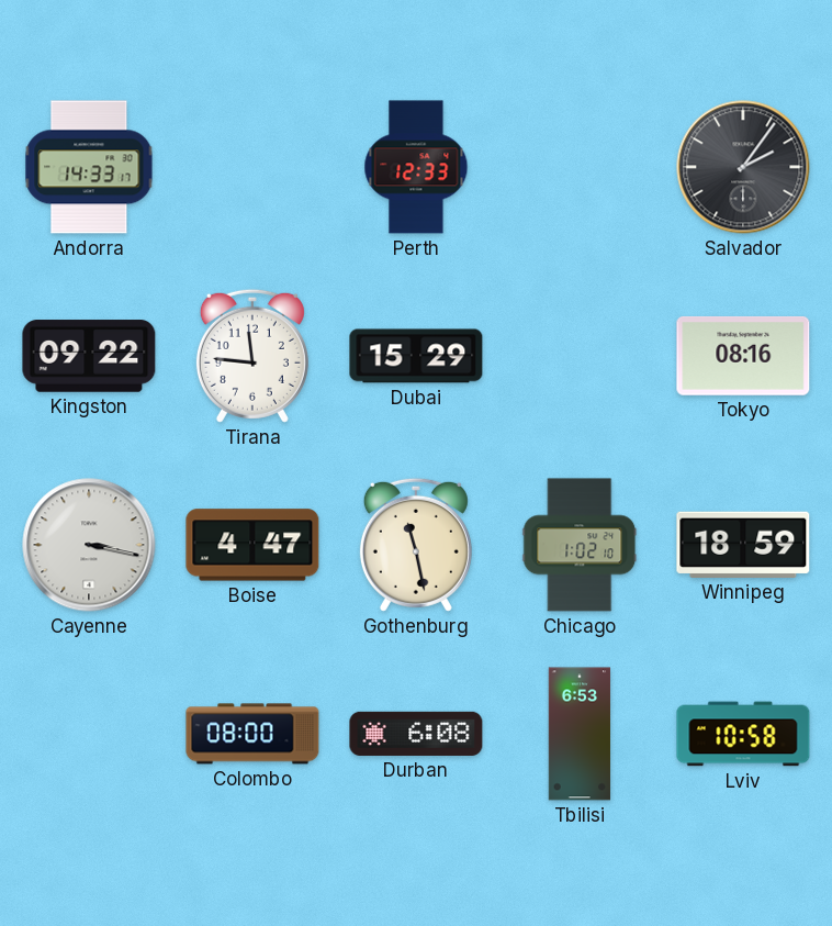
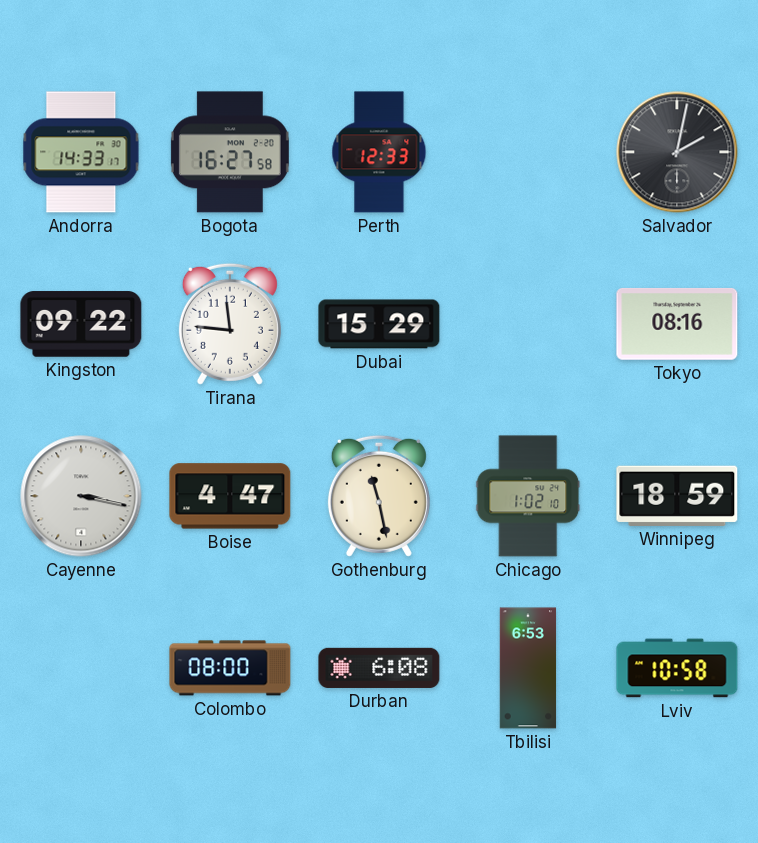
Bogota: none -> 16:27
Salvador: 2:06 -> 2:02
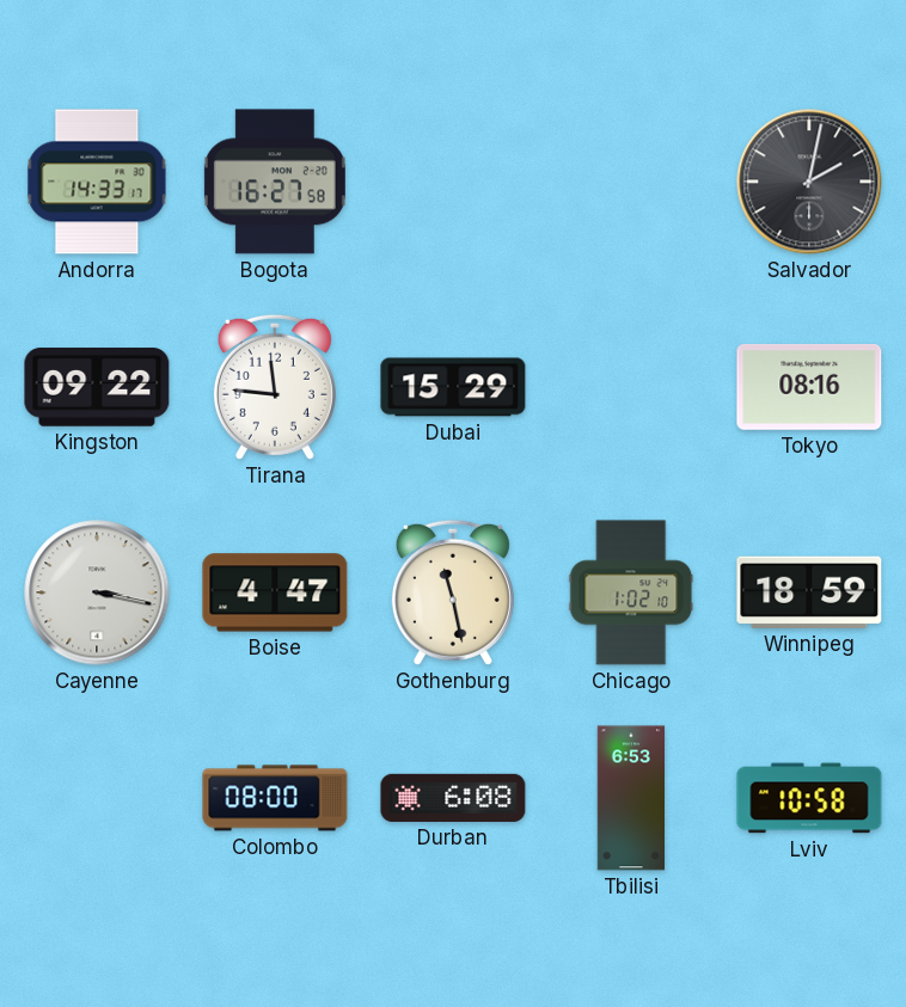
Perth: 12:33 -> none
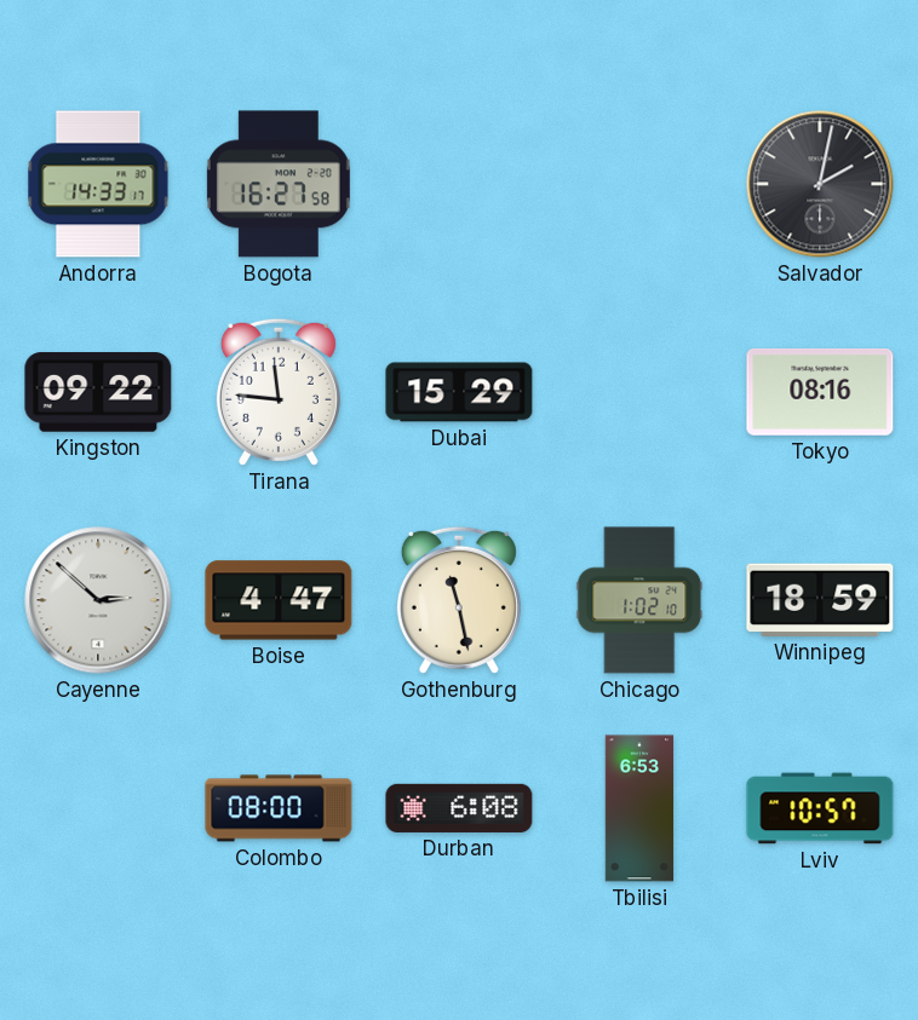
Cayenne: 3:17 -> 2:52
Lviv: 10:58 -> 10:57
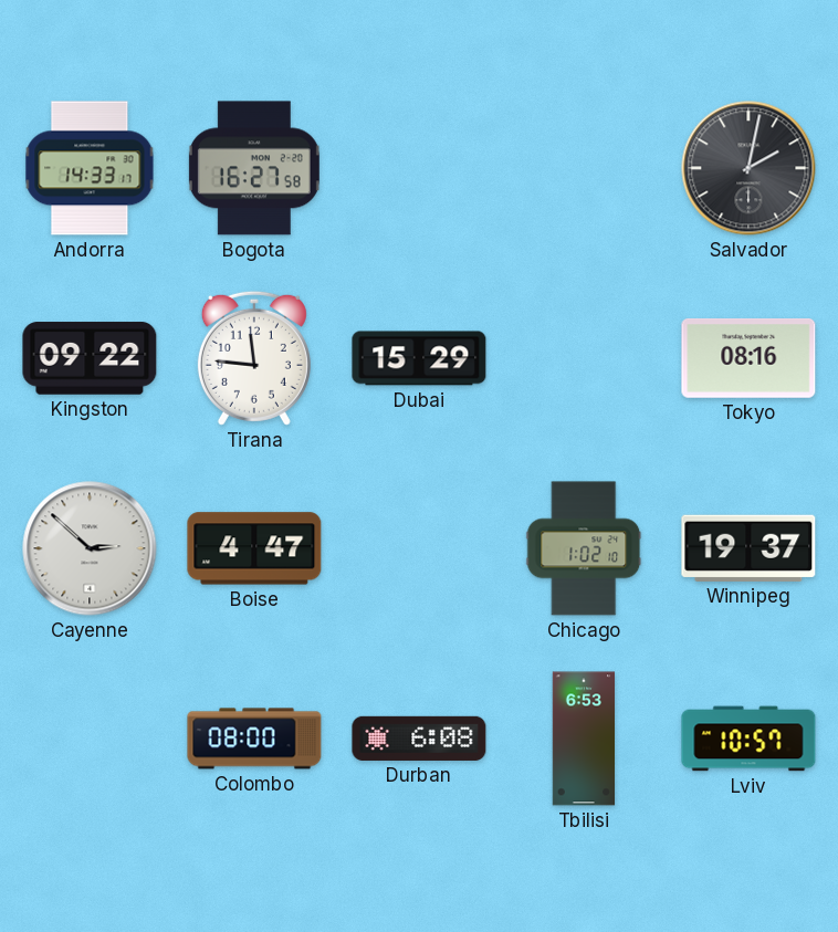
Gothenburg: 11:28 -> none
Winnipeg: 18:59 -> 19:37
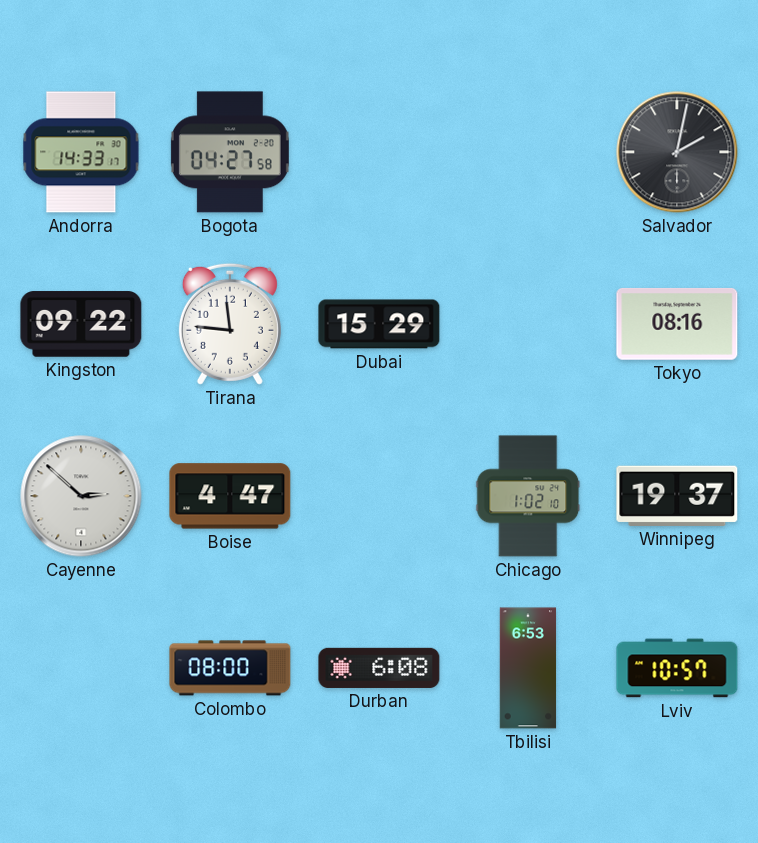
Bogota: 16:27 -> 04:27
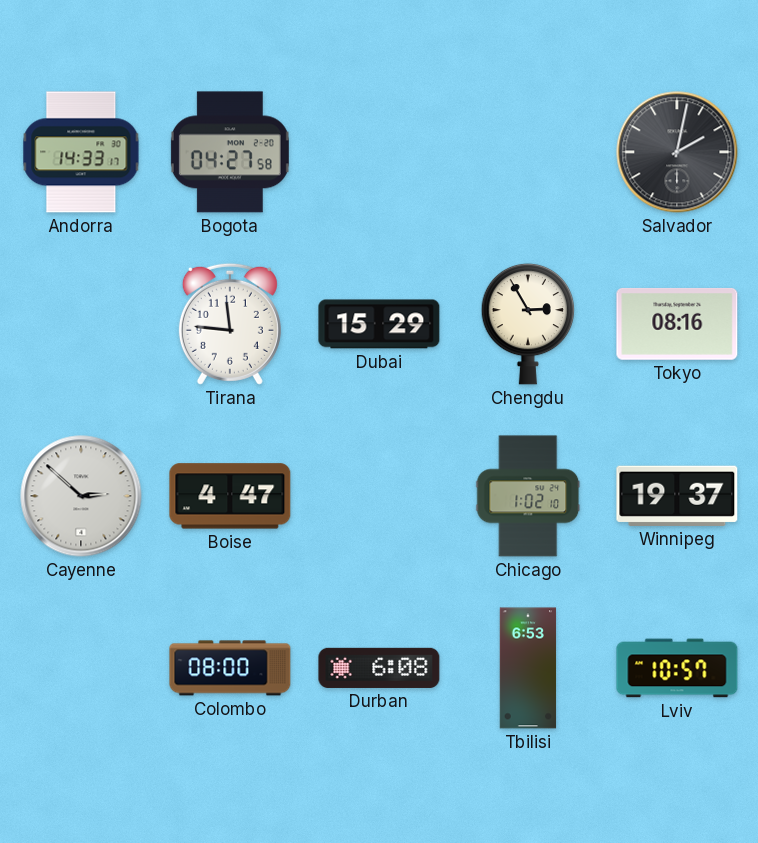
Kingston: 09:22 -> none
Chengdu: none -> 2:55
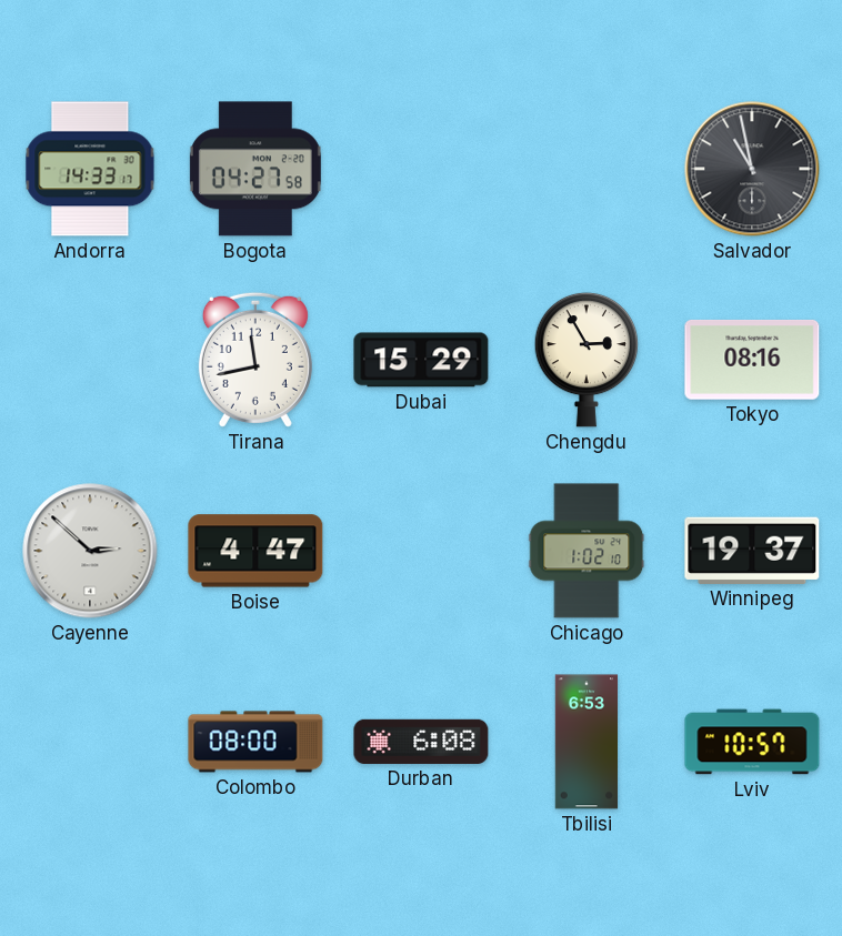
Salvador: 2:02 -> 10:58
Tirana: 11:46 -> 11:43
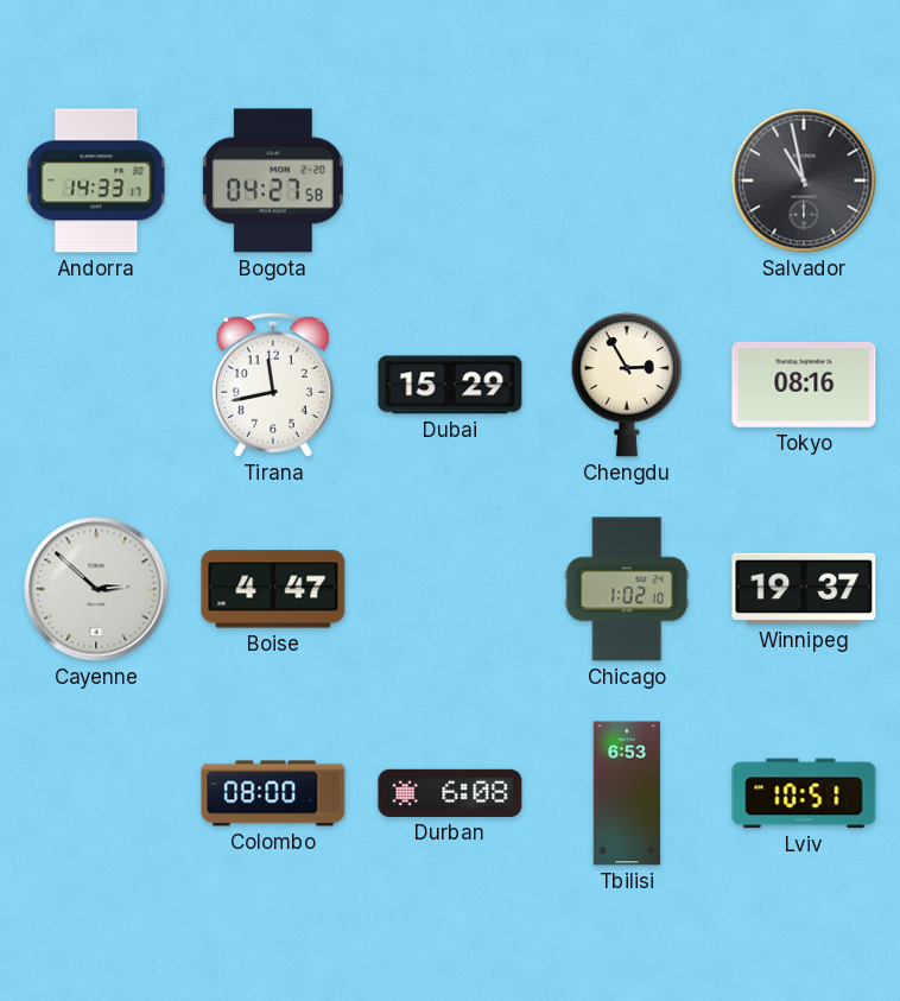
Lviv: 10:57 -> 10:51
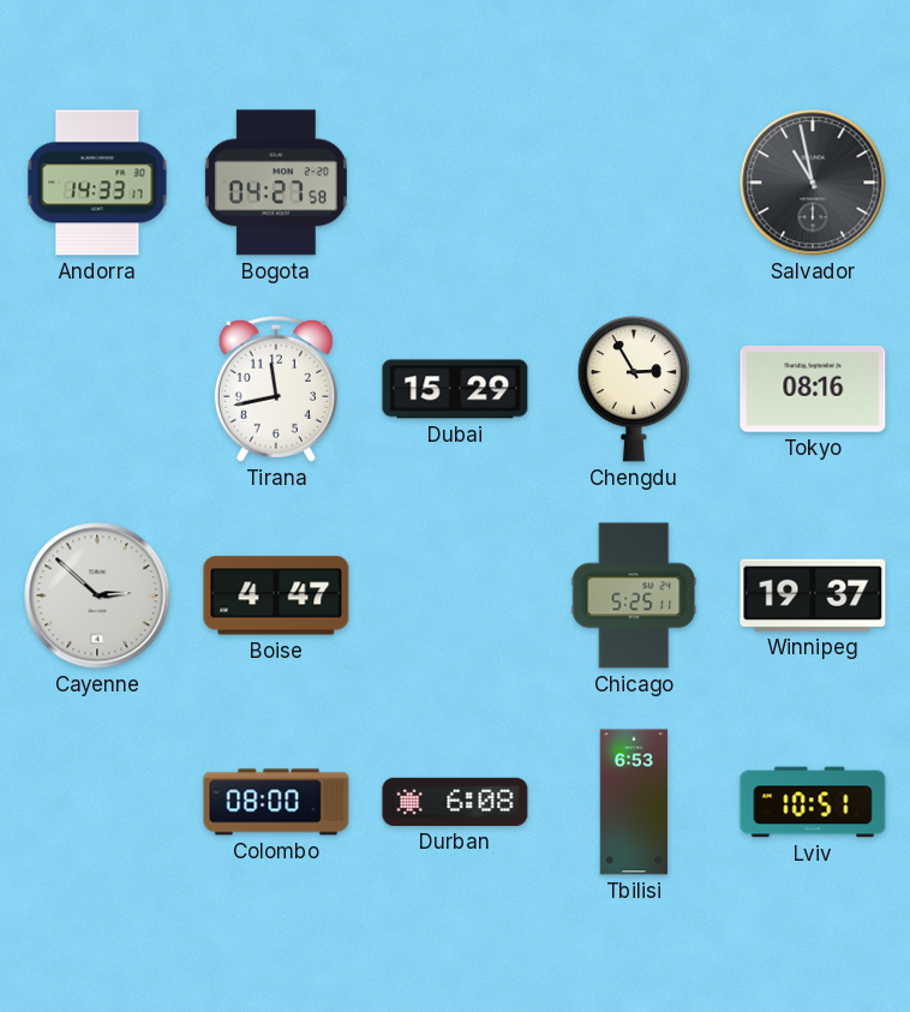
Chicago: 1:02 -> 5:25
